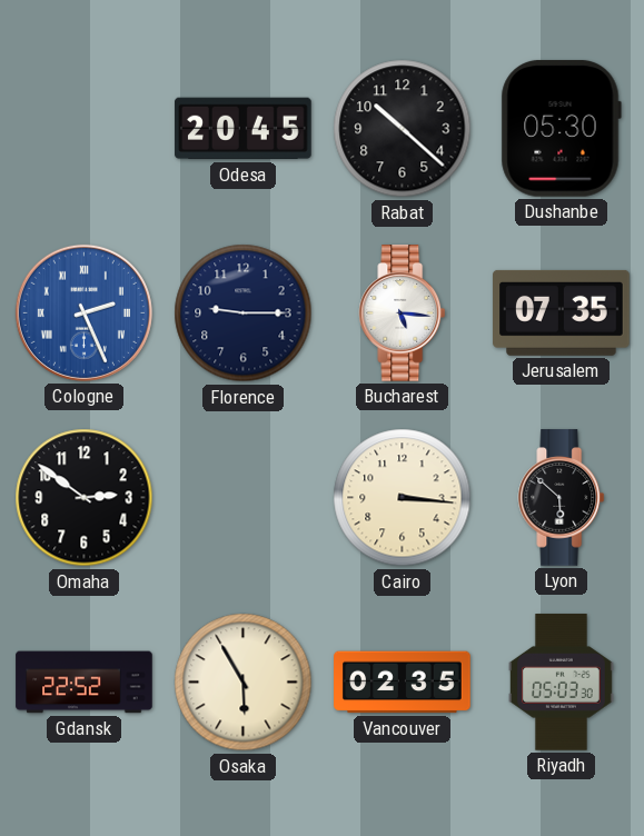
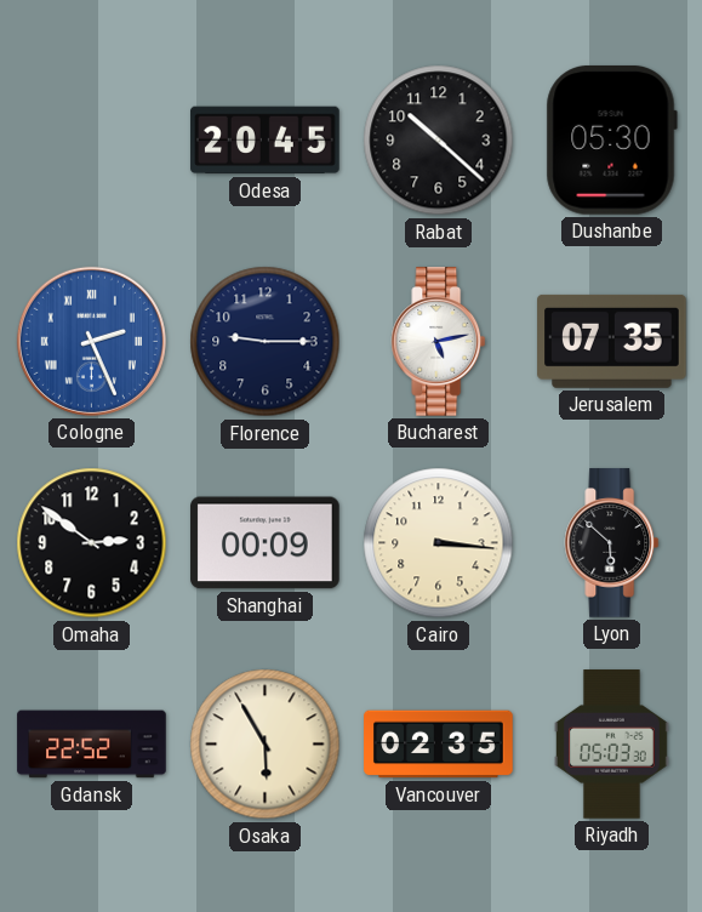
Bucharest: 5:16 -> 5:13
Shanghai: none -> 00:09
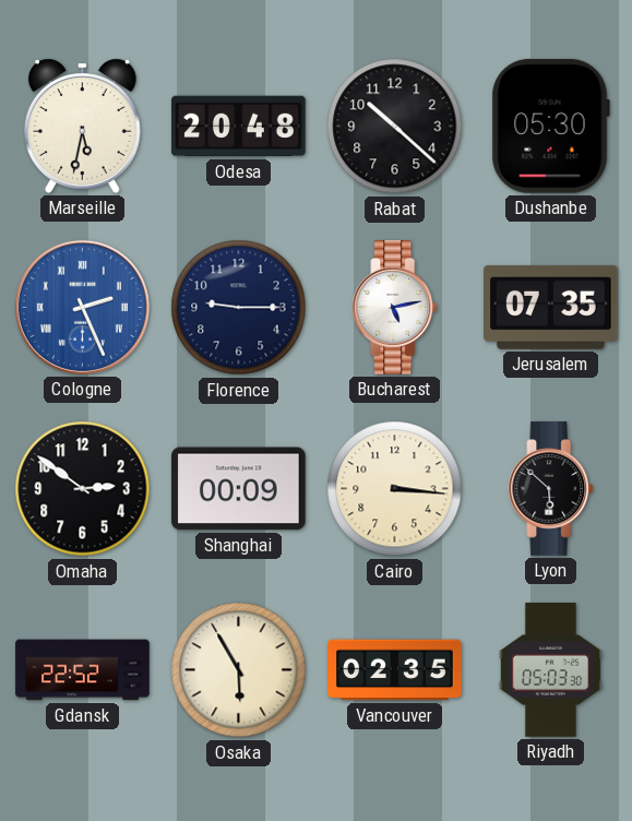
Marseille: none -> 5:32
Odesa: 20:45 -> 20:48
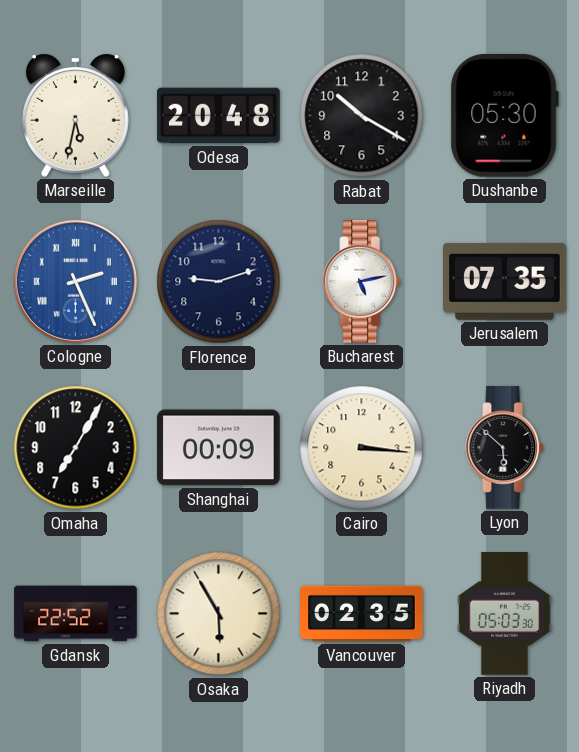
Rabat: 10:22 -> 10:20
Florence: 9:15 -> 9:12
Omaha: 2:51 -> 7:05
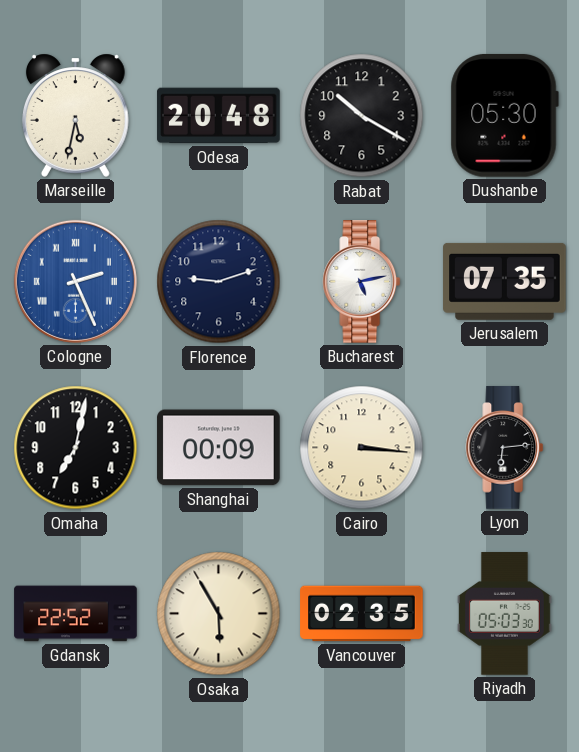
Omaha: 7:05 -> 7:02
Lyon: 5:52 -> 6:14
